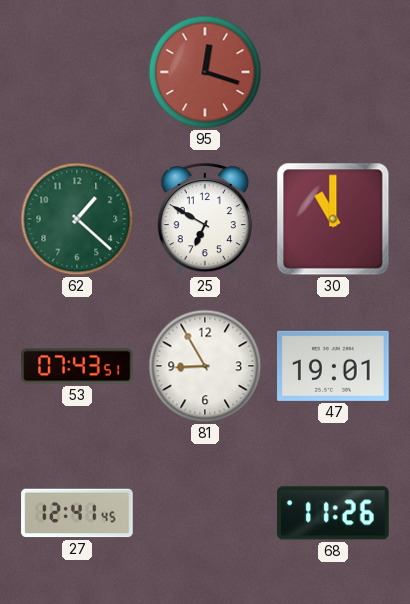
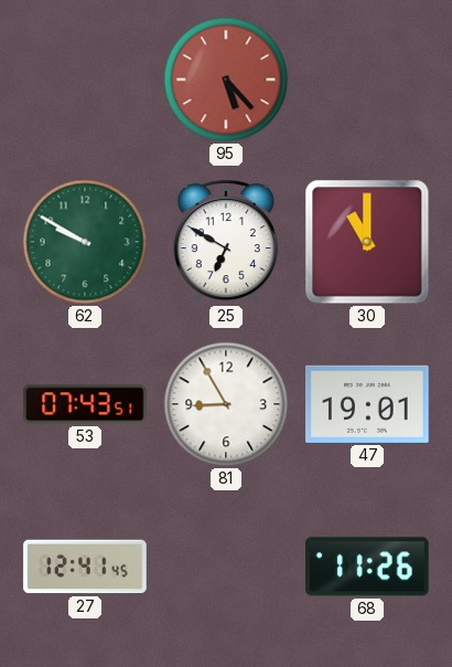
95: 12:18 -> 5:23
62: 1:22 -> 9:50
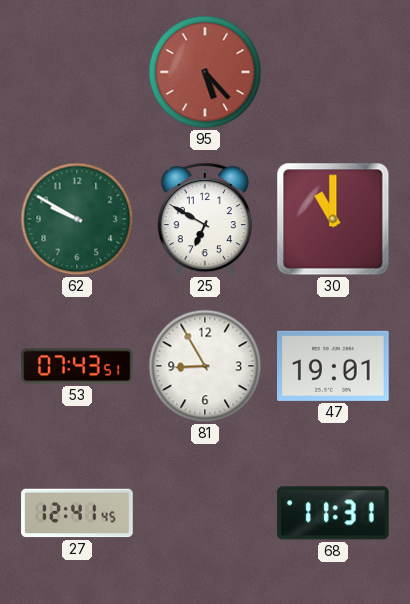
68: 11:26 -> 11:31
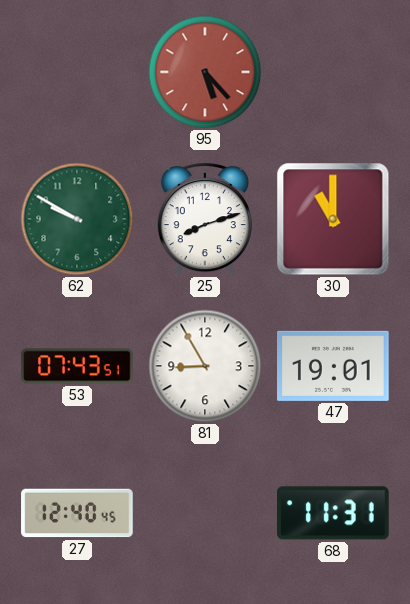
25: 6:50 -> 8:12
27: 12:41 -> 12:40
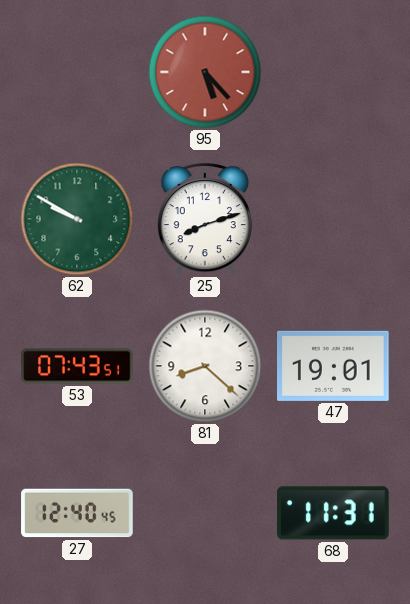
30: 11:00 -> none
81: 8:55 -> 8:22
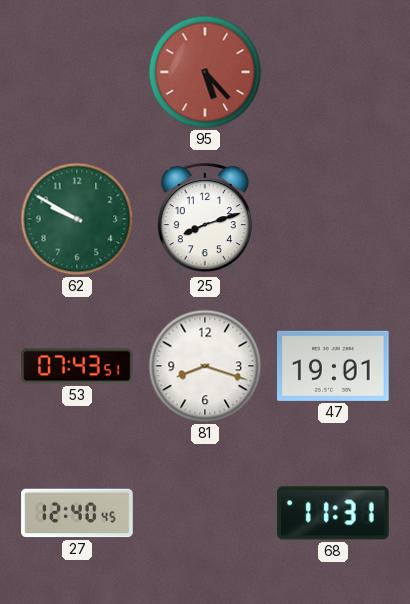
81: 8:22 -> 8:18
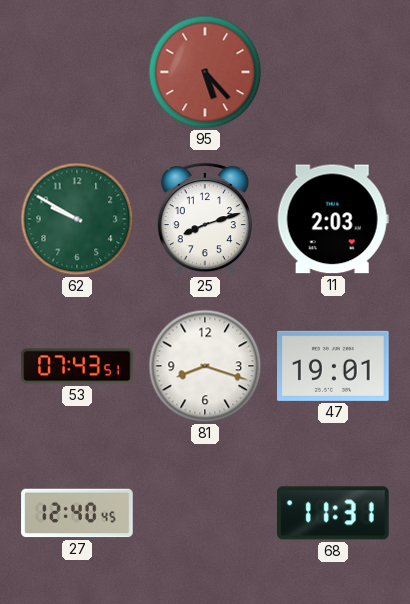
11: none -> 2:03
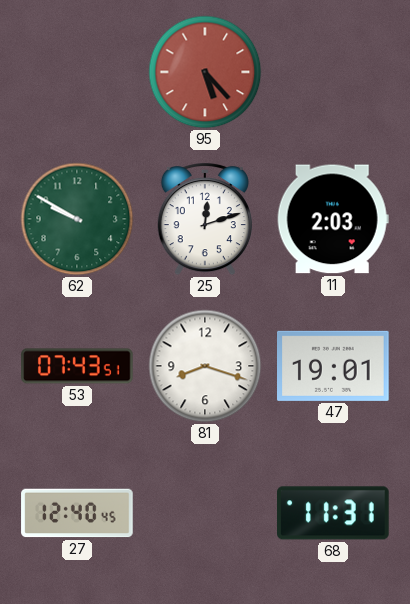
25: 8:12 -> 12:12
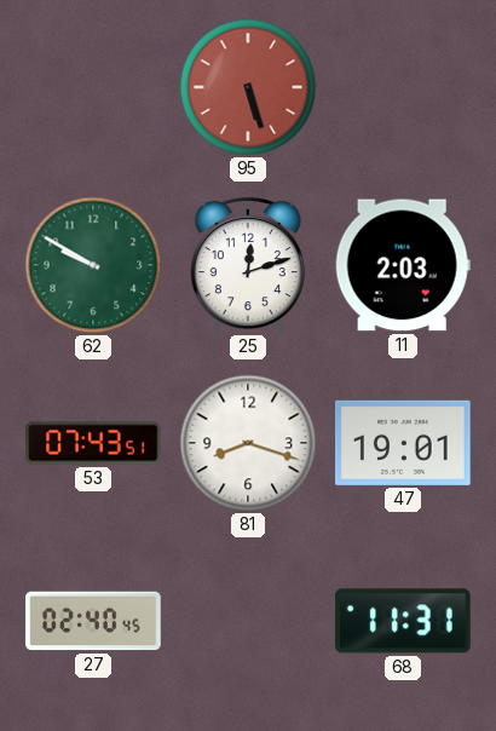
95: 5:23 -> 5:27
27: 12:40 -> 02:40
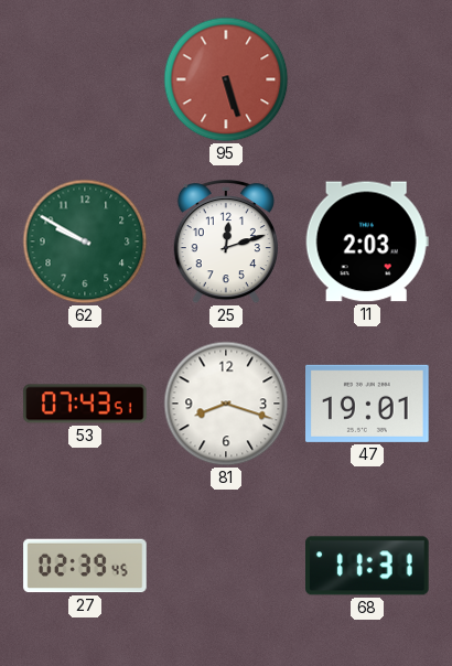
27: 02:40 -> 02:39
